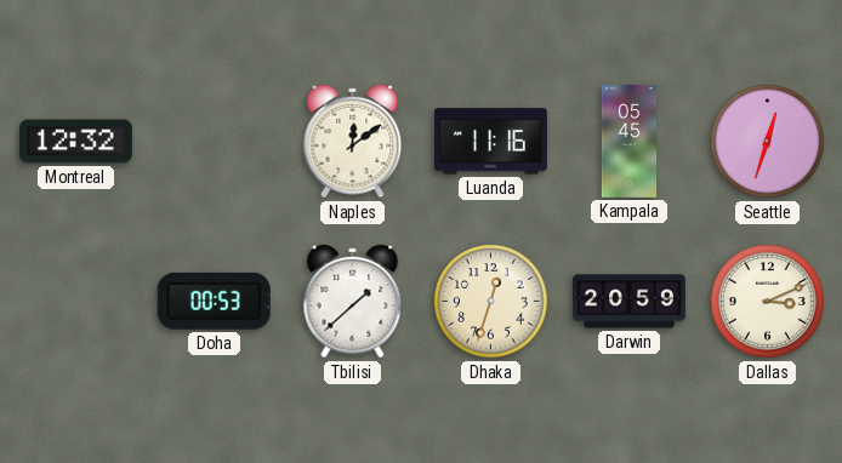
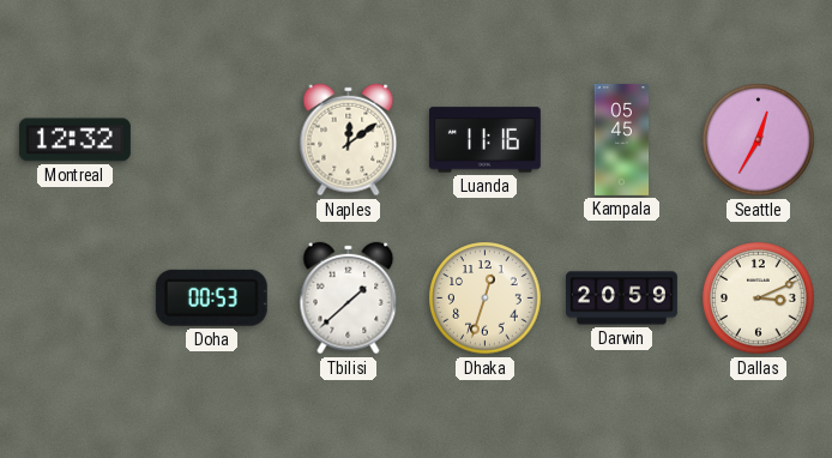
Seattle: 12:33 -> 12:35
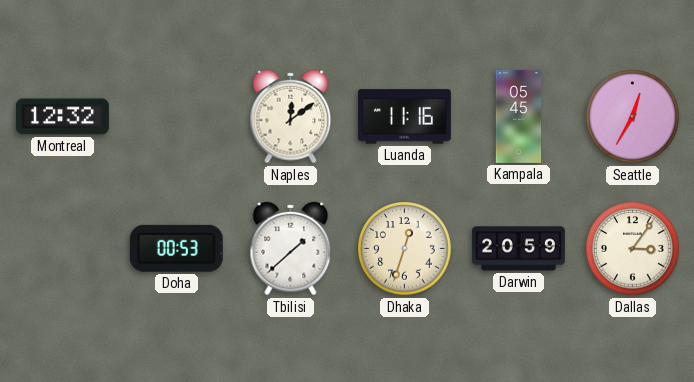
Dallas: 3:11 -> 3:06
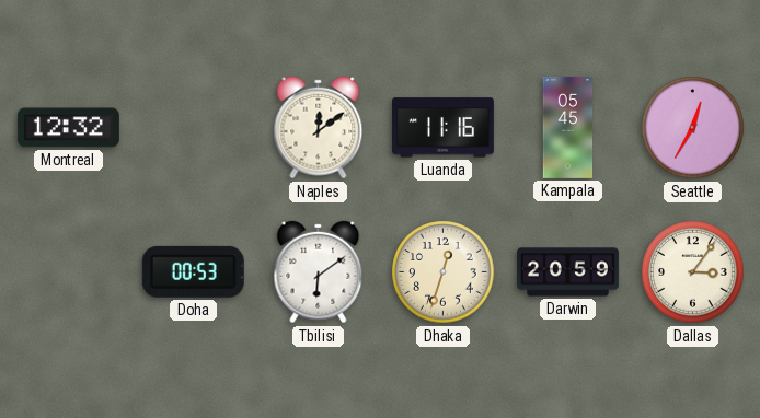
Tbilisi: 1:38 -> 6:09
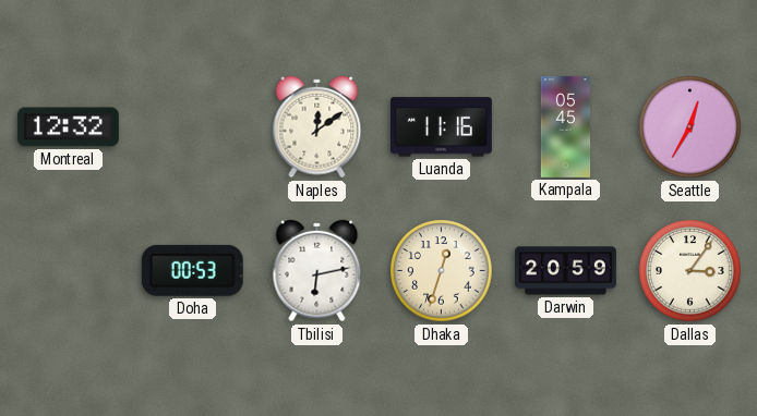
Tbilisi: 6:09 -> 6:13
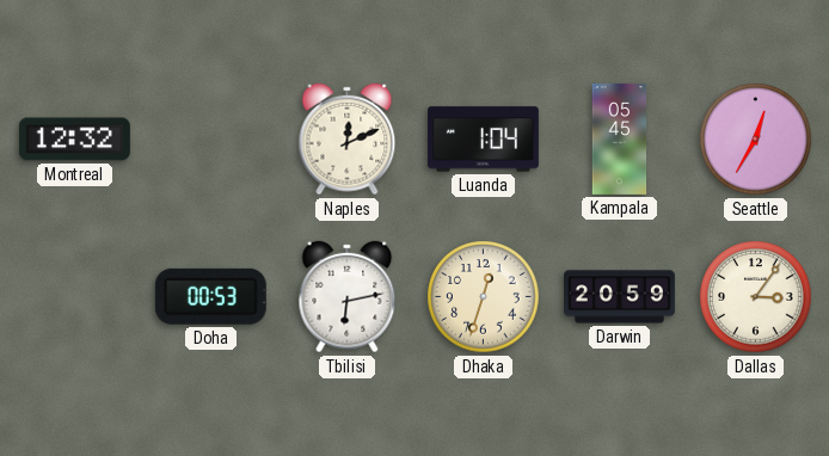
Naples: 12:09 -> 12:11
Luanda: 11:16 -> 1:04
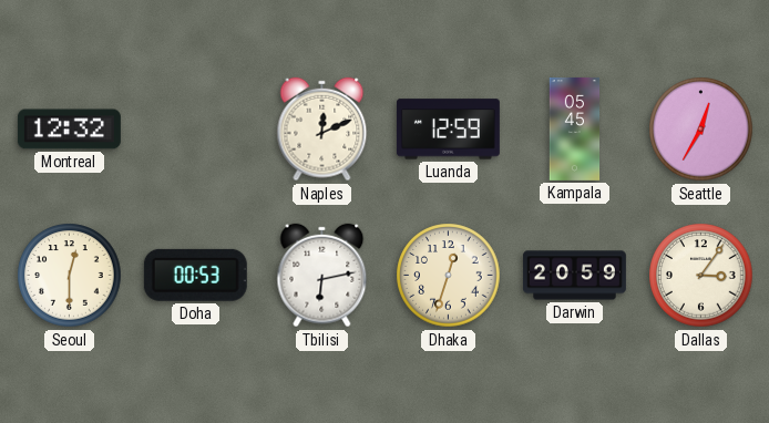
Luanda: 1:04 -> 12:59
Seoul: none -> 12:30
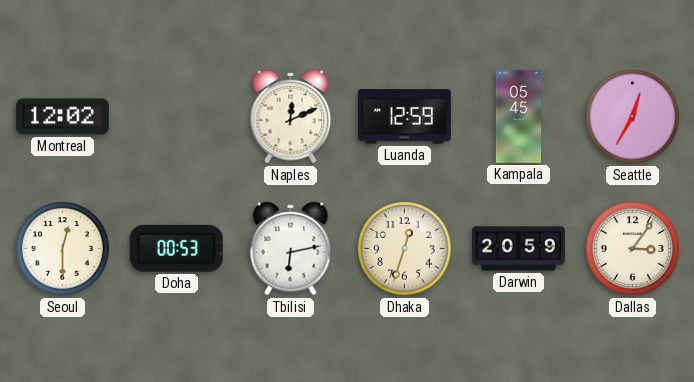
Montreal: 12:32 -> 12:02
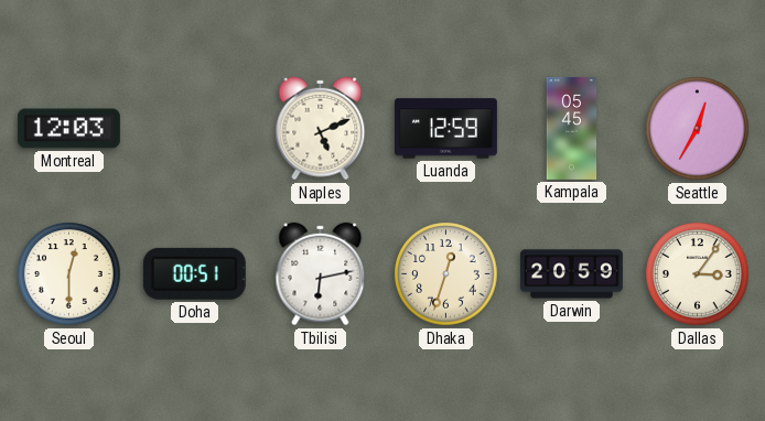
Montreal: 12:02 -> 12:03
Naples: 12:11 -> 5:11
Doha: 00:53 -> 00:51
